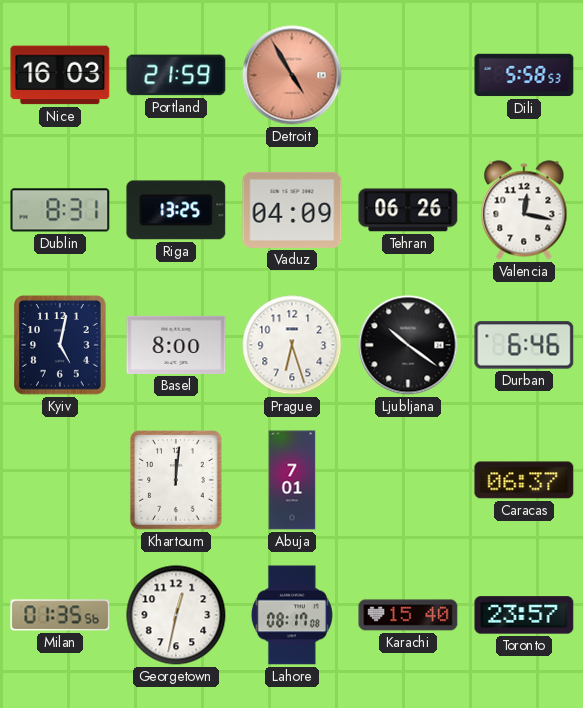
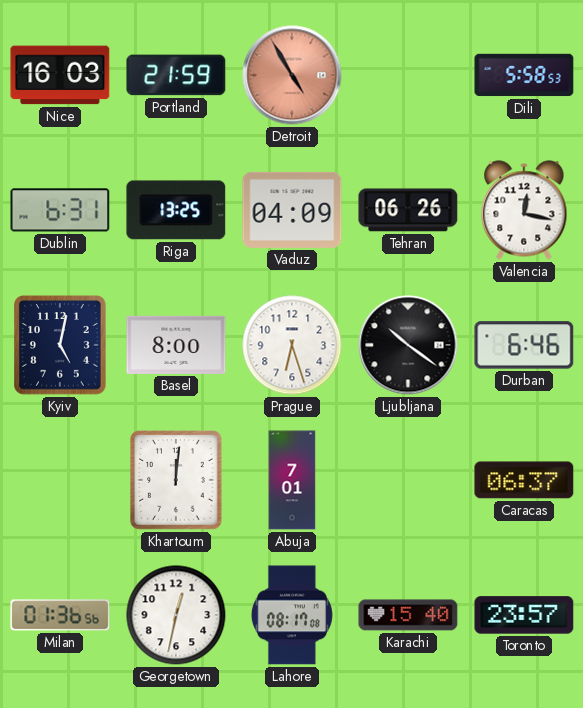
Dublin: 8:31 -> 6:31
Milan: 01:35 -> 01:36
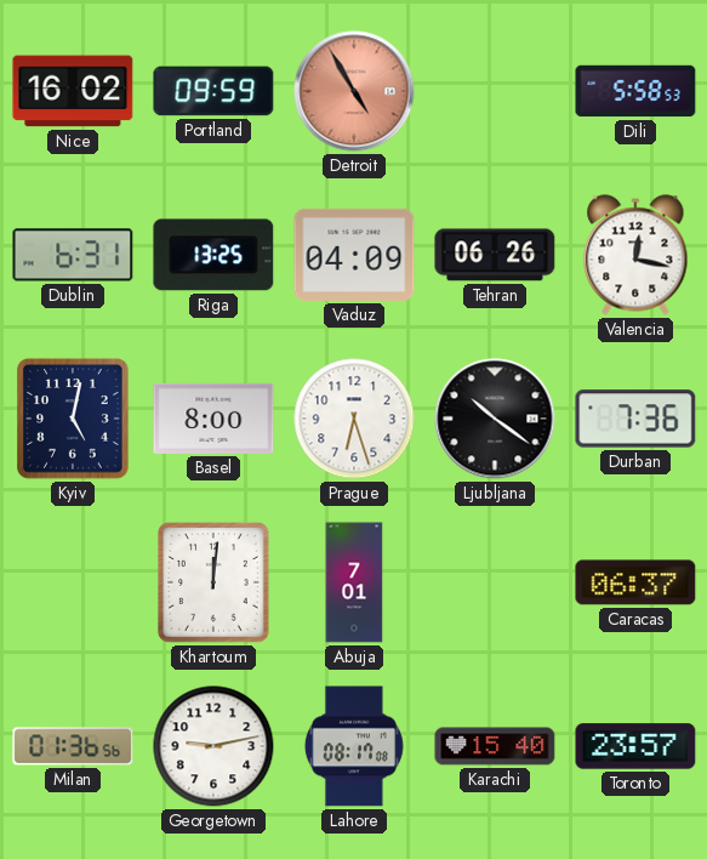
Nice: 16:03 -> 16:02
Portland: 21:59 -> 09:59
Durban: 6:46 -> 7:36
Georgetown: 12:32 -> 9:13
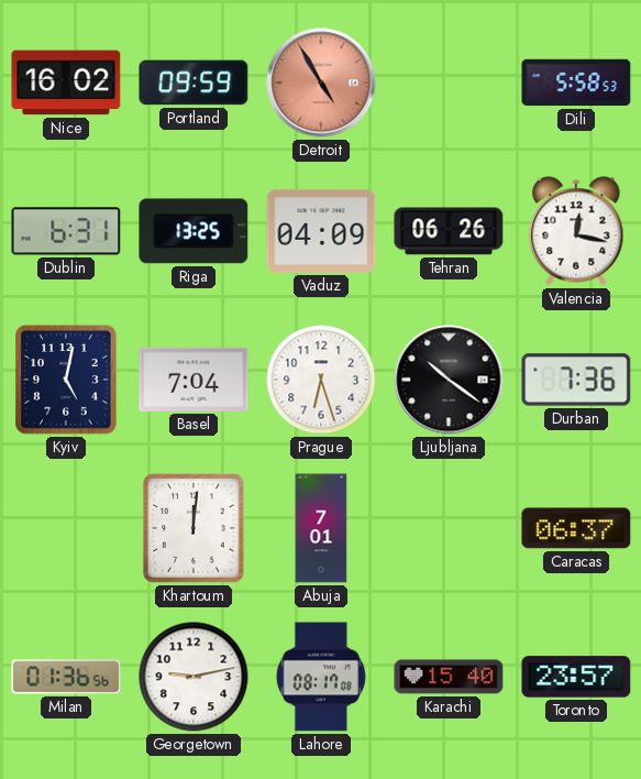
Basel: 8:00 -> 7:04
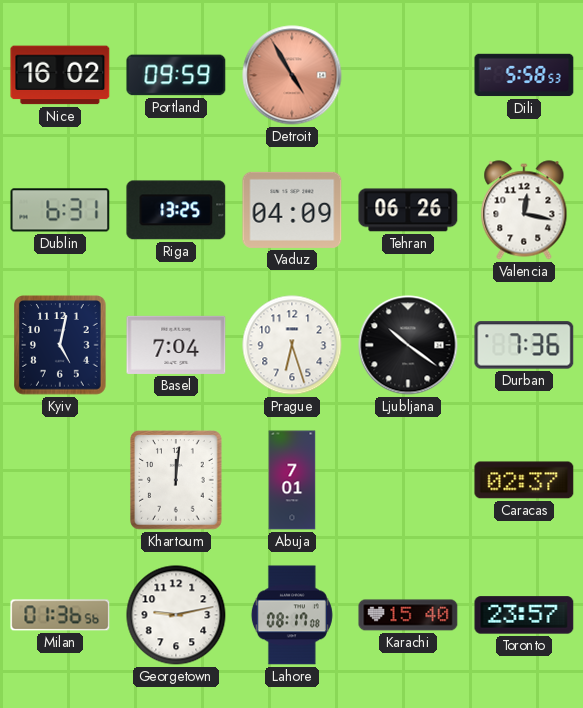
Caracas: 06:37 -> 02:37
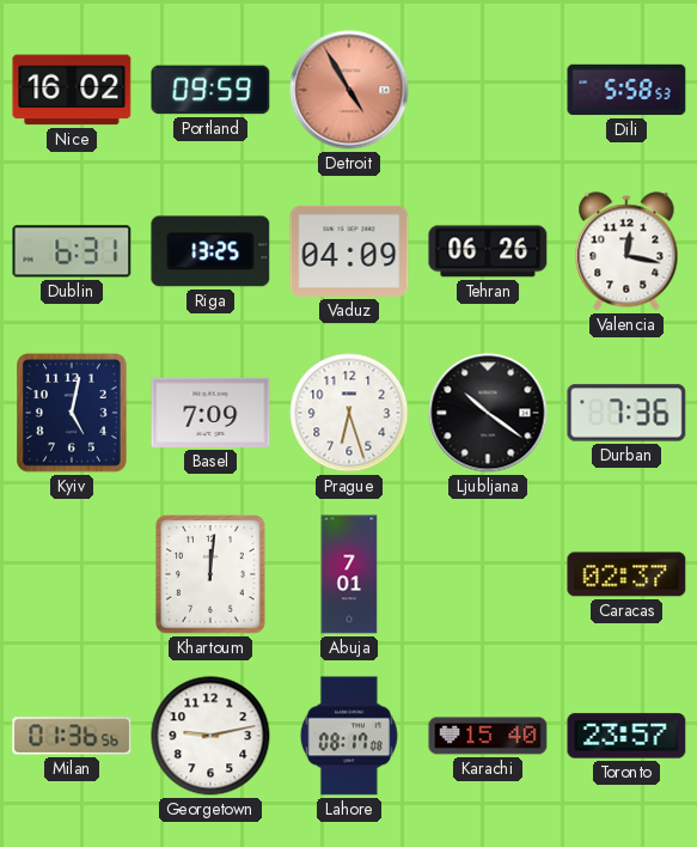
Basel: 7:04 -> 7:09
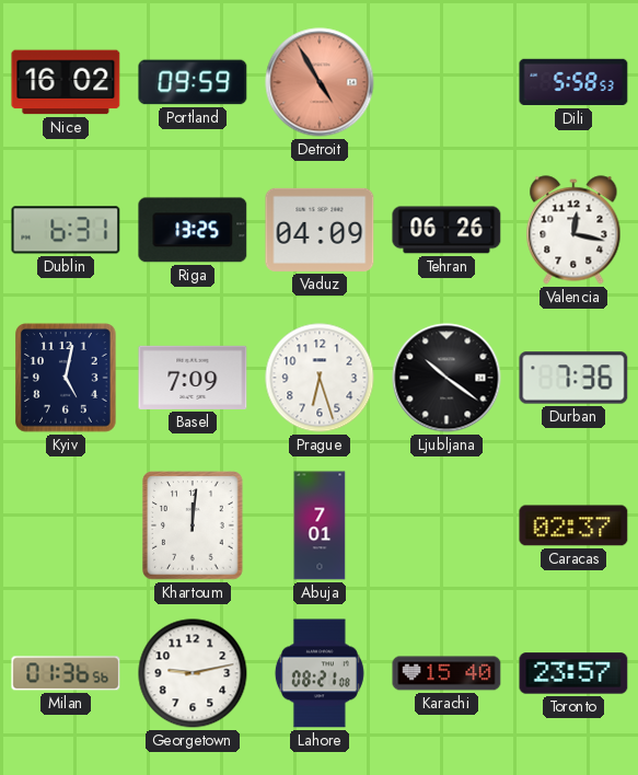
Lahore: 08:17 -> 08:21
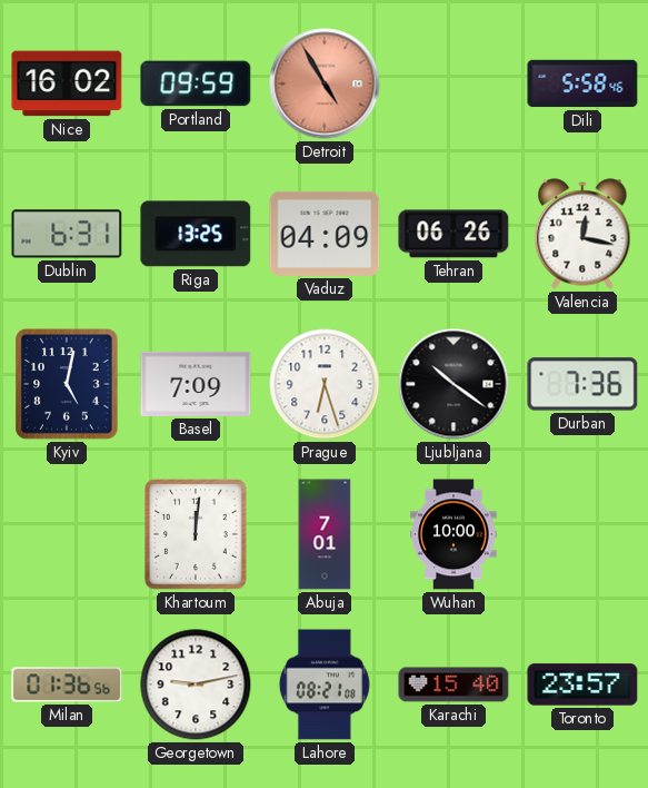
Dili: 5:58:53 -> 5:58:46
Wuhan: none -> 10:00
Caracas: 02:37 -> none
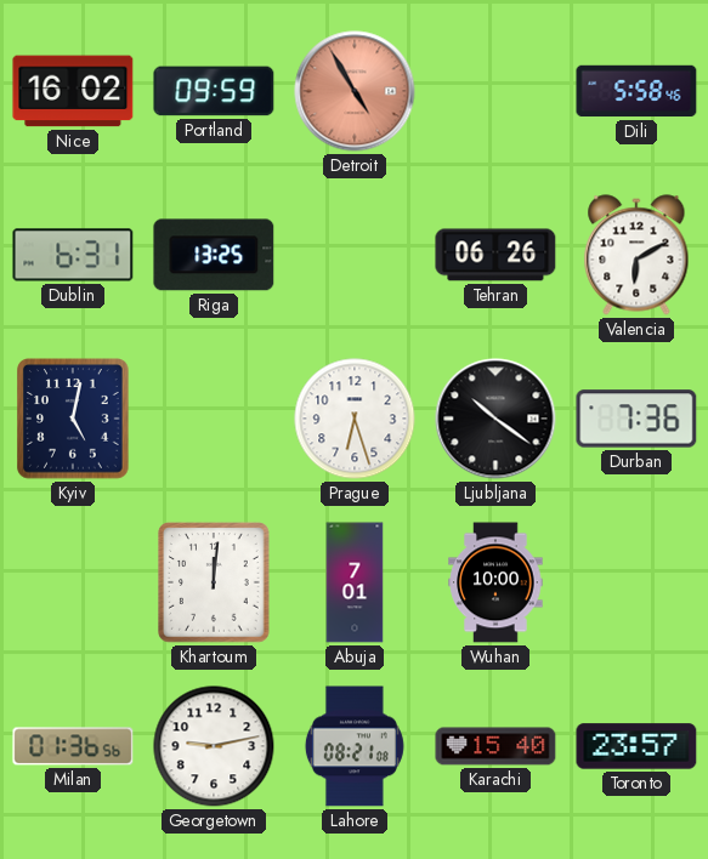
Vaduz: 04:09 -> none
Valencia: 12:17 -> 6:10
Basel: 7:09 -> none
